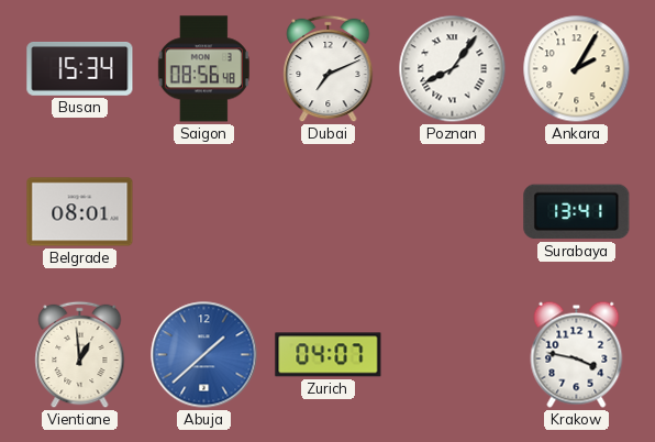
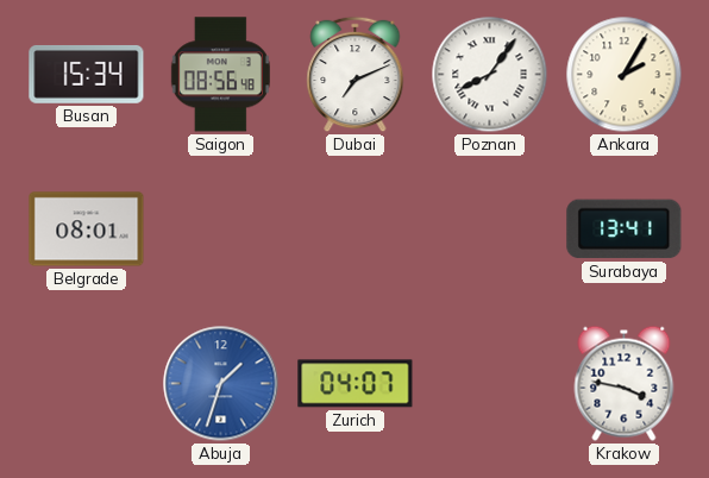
Vientiane: 12:59 -> none
Abuja: 1:38 -> 1:33
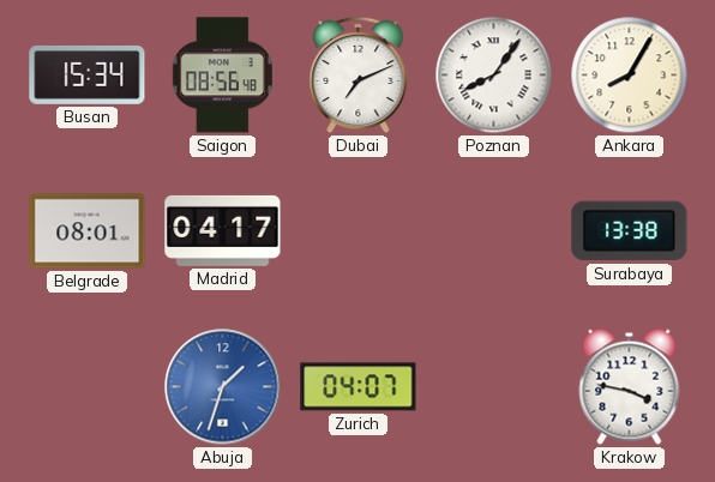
Ankara: 2:05 -> 8:05
Madrid: none -> 04:17
Surabaya: 13:41 -> 13:38
